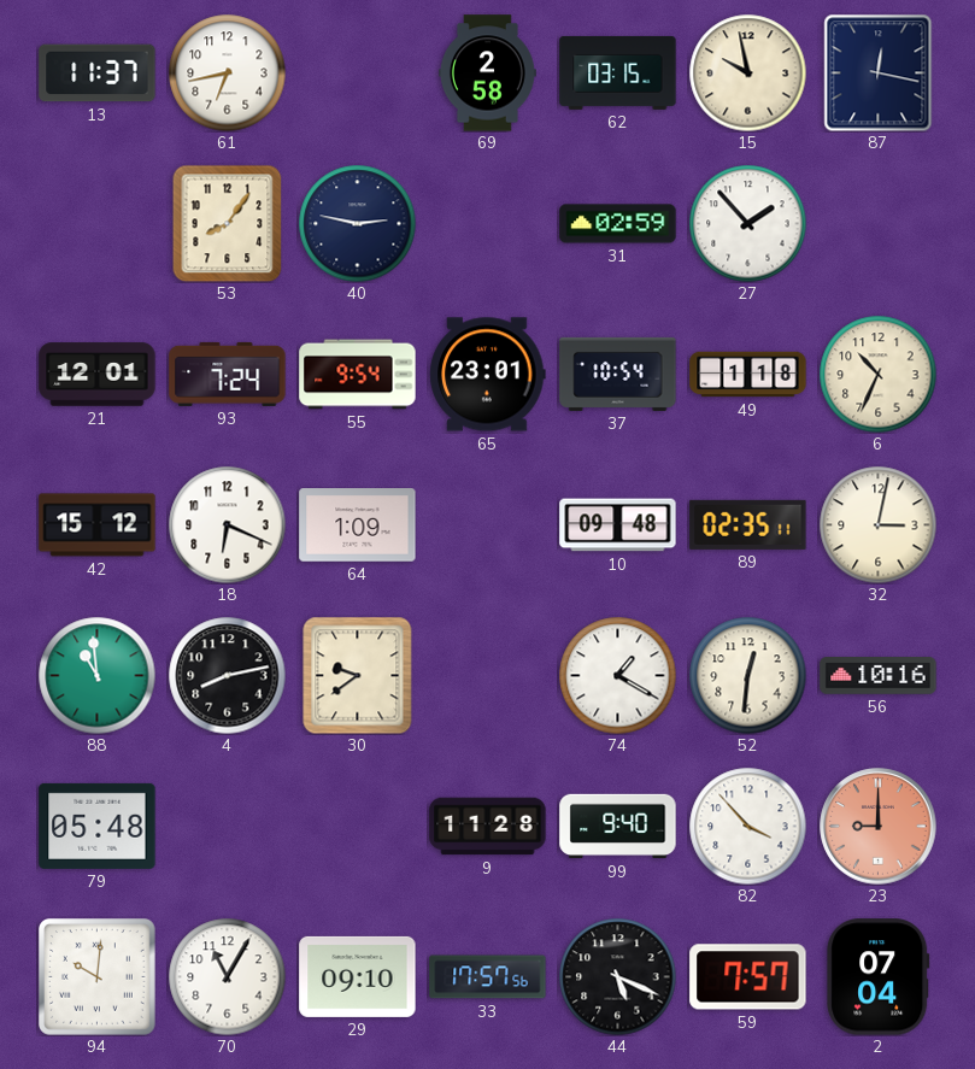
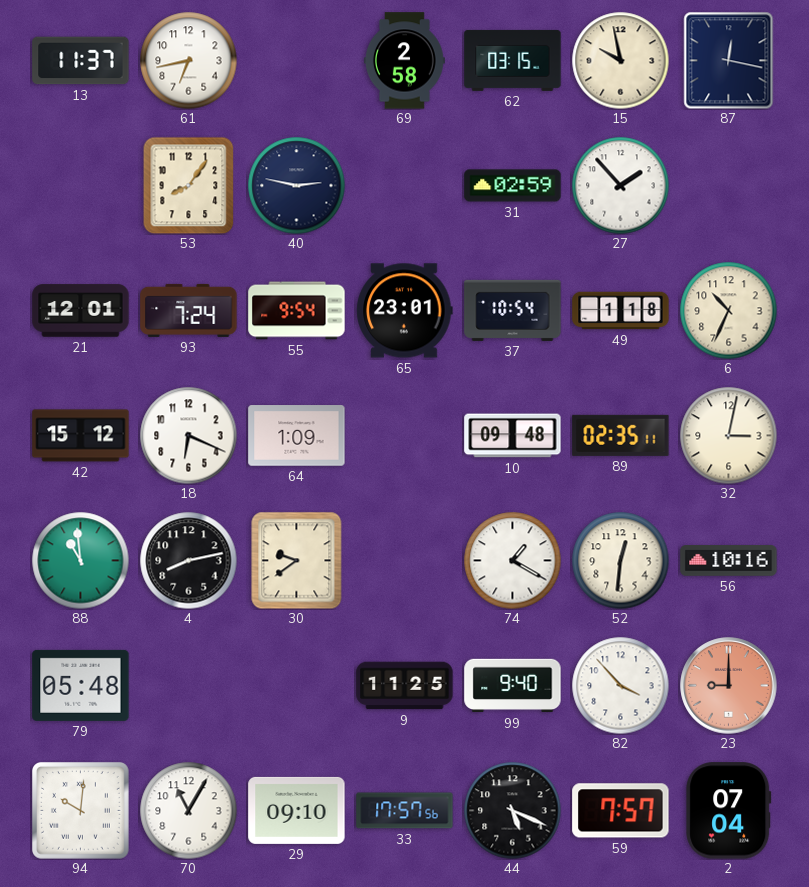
9: 11:28 -> 11:25
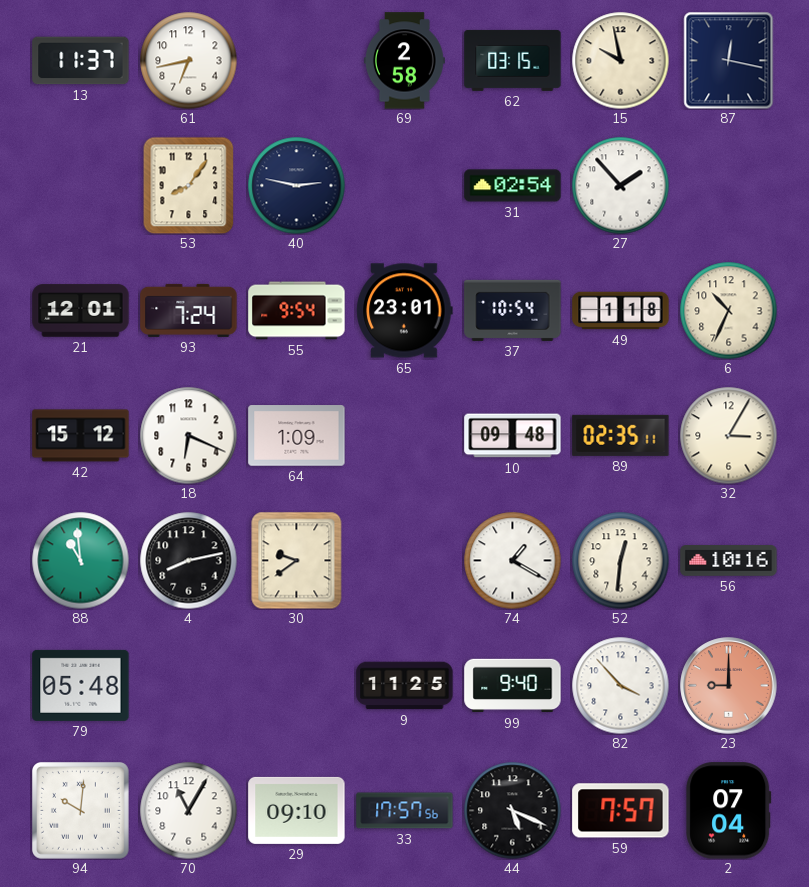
31: 02:59 -> 02:54
32: 3:02 -> 3:05
